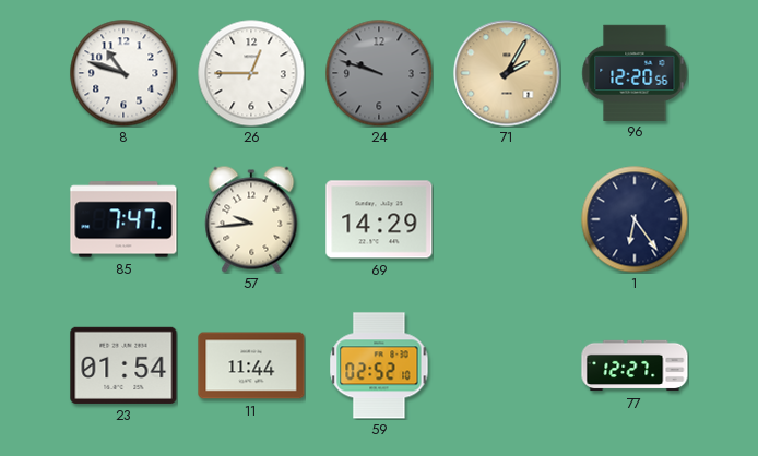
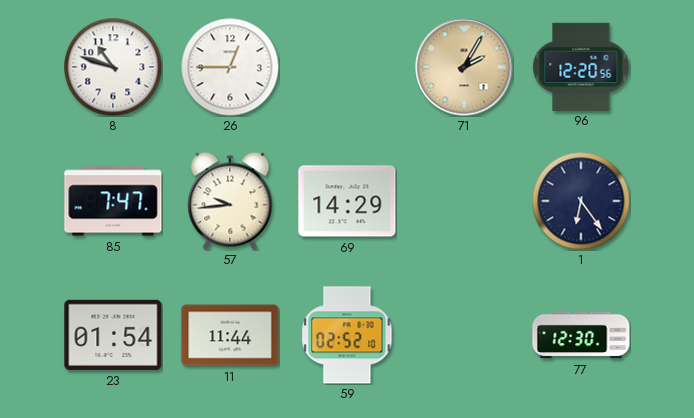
24: 9:48 -> none
77: 12:27 -> 12:30
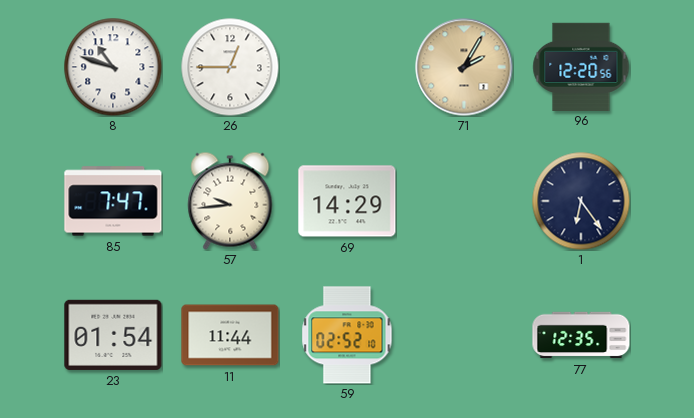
77: 12:30 -> 12:35
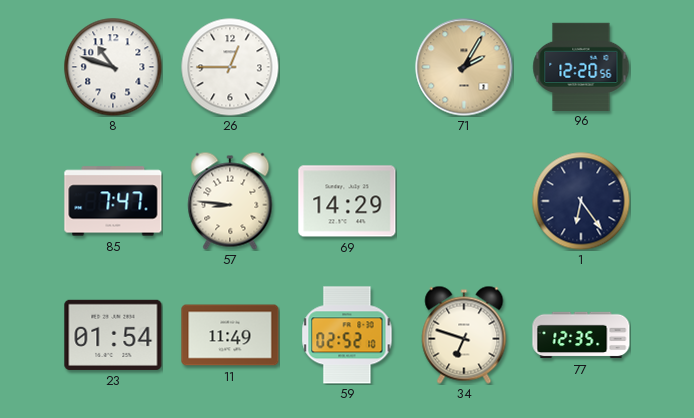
57: 9:44 -> 8:46
11: 11:44 -> 11:49
34: none -> 6:48
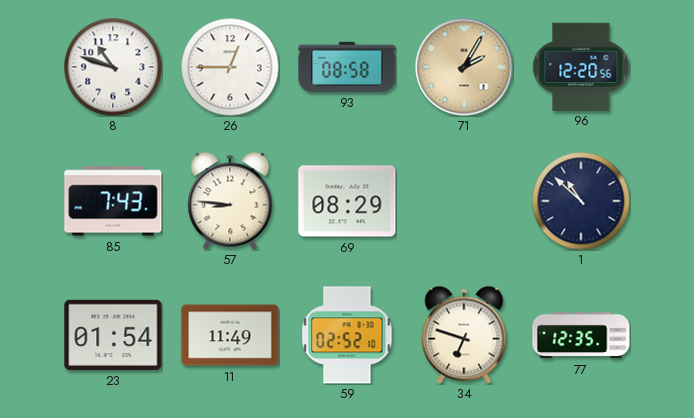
93: none -> 08:58
85: 7:47 -> 7:43
69: 14:29 -> 08:29
1: 6:24 -> 10:52
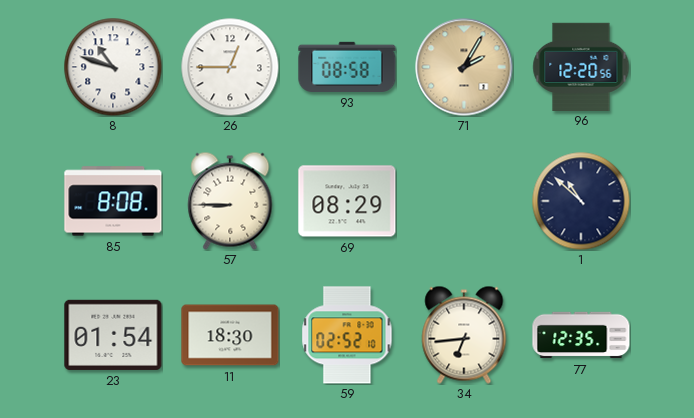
85: 7:43 -> 8:08
57: 8:46 -> 8:45
11: 11:49 -> 18:30
34: 6:48 -> 6:44
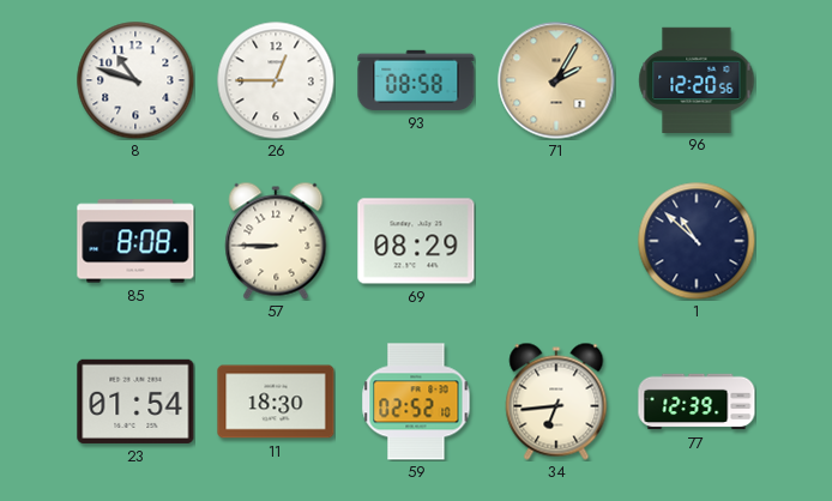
77: 12:35 -> 12:39
